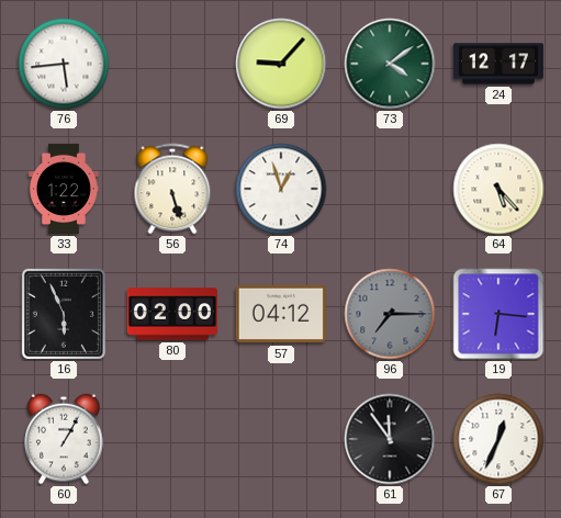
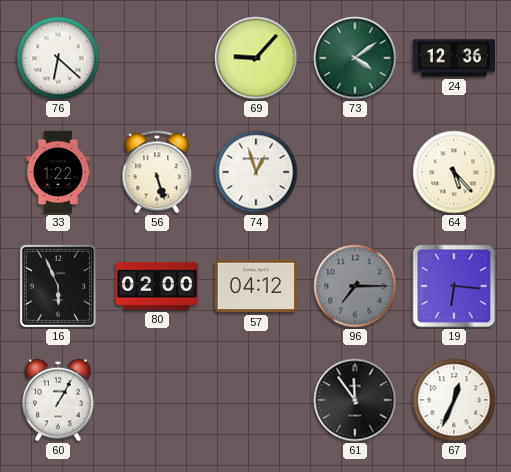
76: 5:44 -> 6:22
24: 12:17 -> 12:36
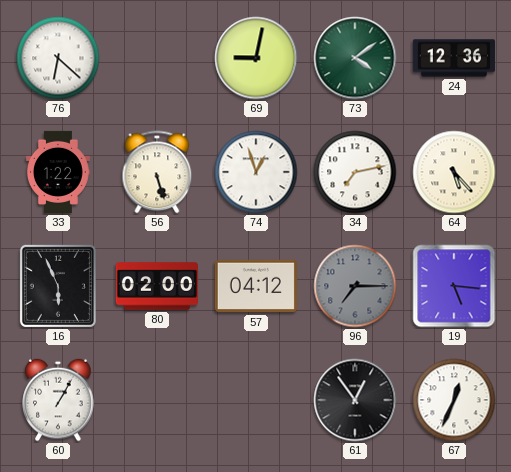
69: 9:07 -> 9:02
34: none -> 7:13
19: 6:16 -> 5:16
61: 11:54 -> 12:54
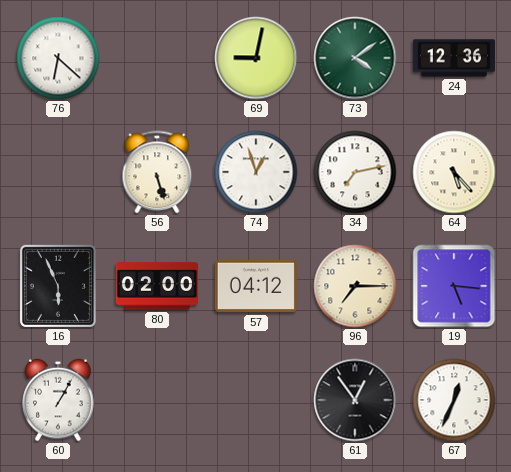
33: 1:22 -> none
96 dial: grey -> cream
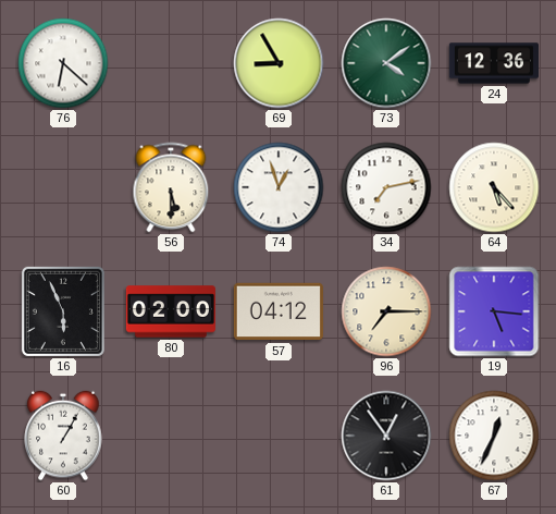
69: 9:02 -> 8:55
56: 5:27 -> 5:30
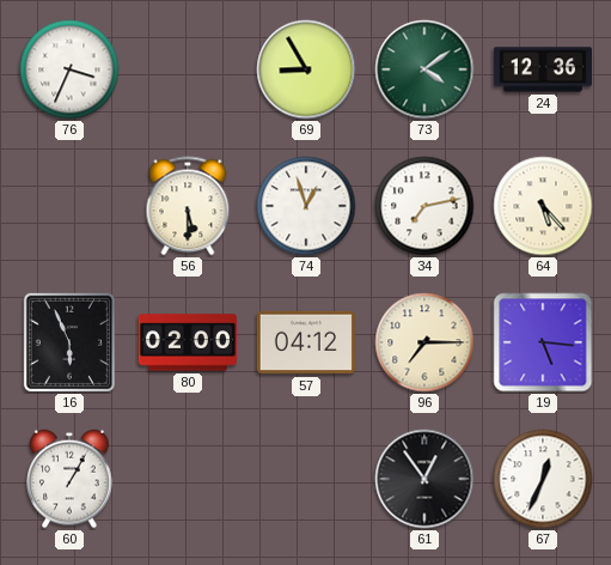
76: 6:22 -> 3:34
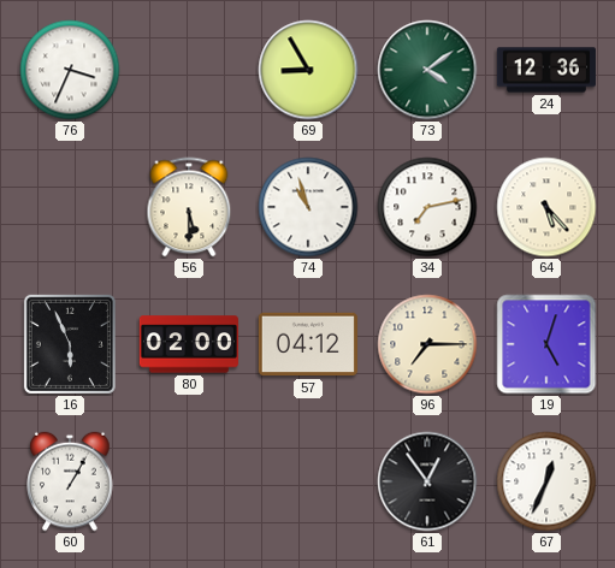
74: 12:57 -> 10:57
19: 5:16 -> 5:03
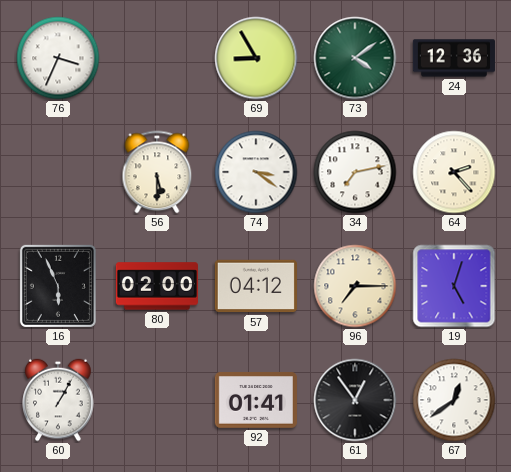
74: 10:57 -> 3:21
64: 5:23 -> 2:23
92: none -> 01:41
67: 12:34 -> 12:39
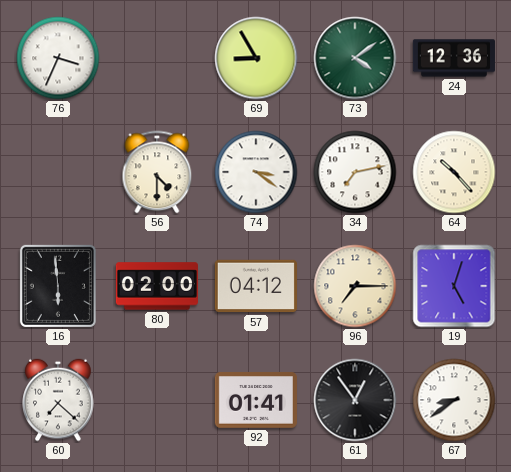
56: 5:30 -> 4:30
64: 2:23 -> 10:23
16: 5:56 -> 5:59
60: 1:05 -> 7:22
67: 12:39 -> 8:39
